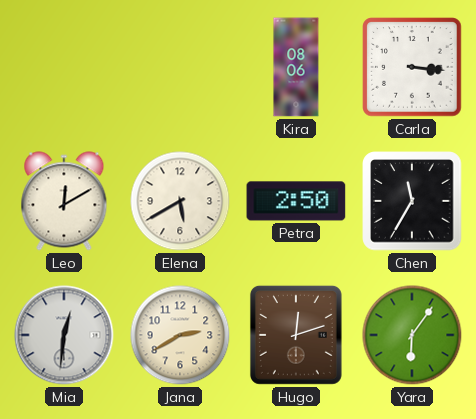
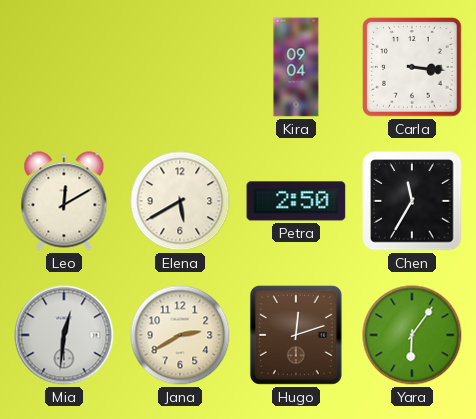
Kira: 08:06 -> 09:04
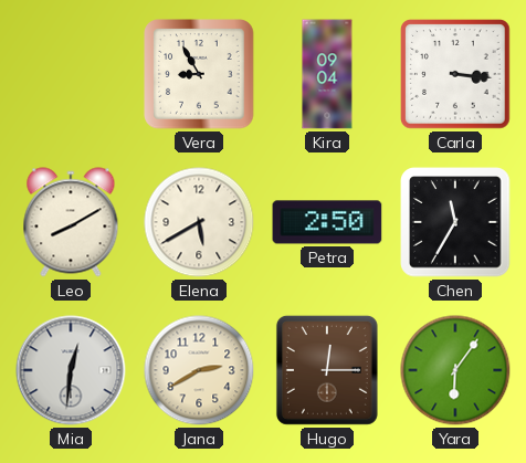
Vera: none -> 8:55
Leo: 12:10 -> 8:10
Hugo: 12:12 -> 12:15
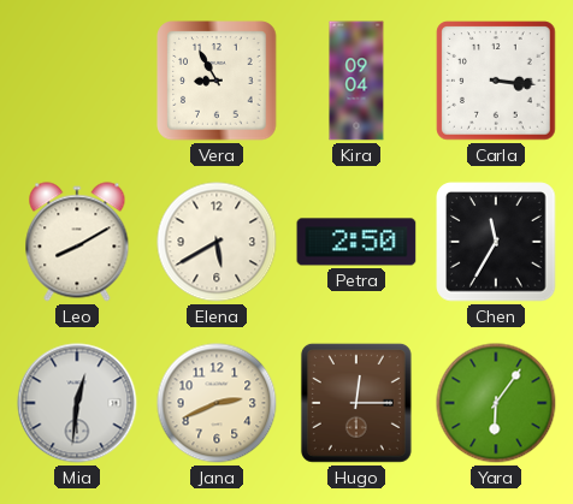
Jana: 2:40 -> 2:41
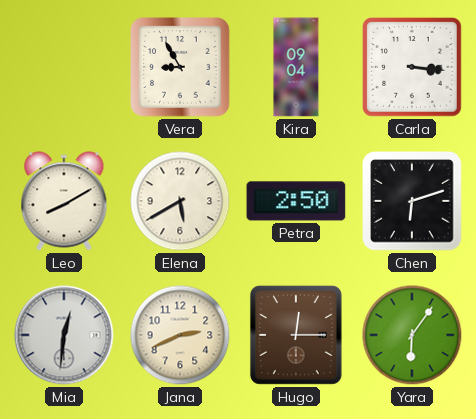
Chen: 11:35 -> 6:12
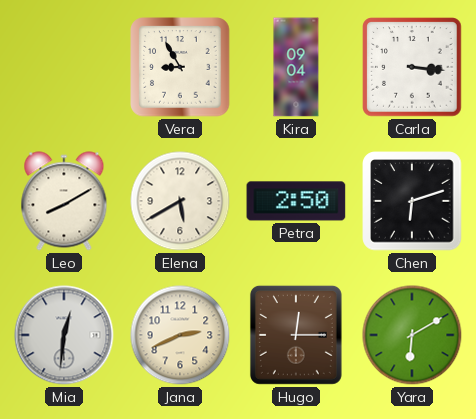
Yara: 6:06 -> 6:10
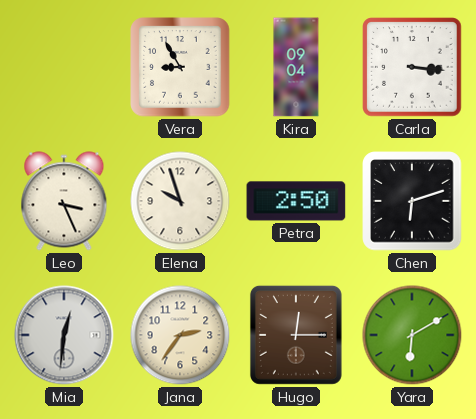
Leo: 8:10 -> 3:26
Elena: 5:40 -> 9:57
Jana: 2:41 -> 2:36
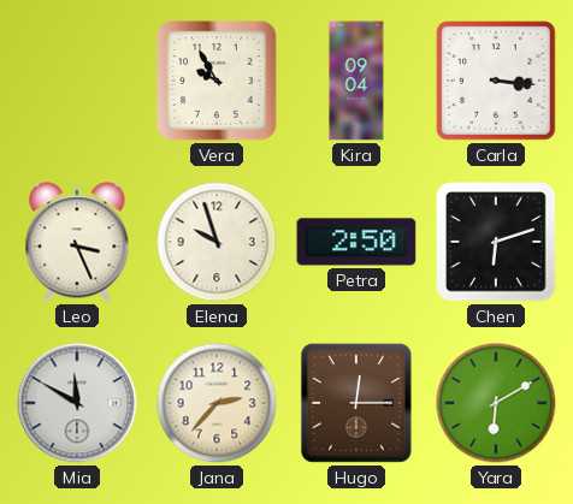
Vera: 8:55 -> 9:55
Mia: 12:31 -> 11:50
Jana: 2:36 -> 2:37
